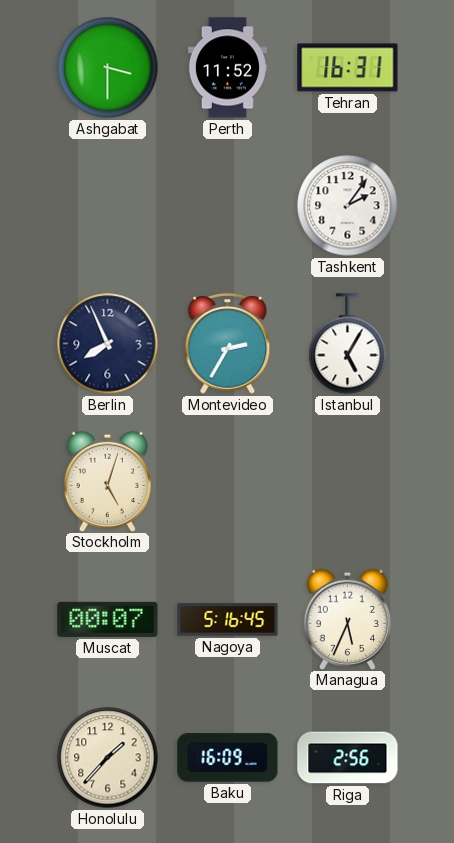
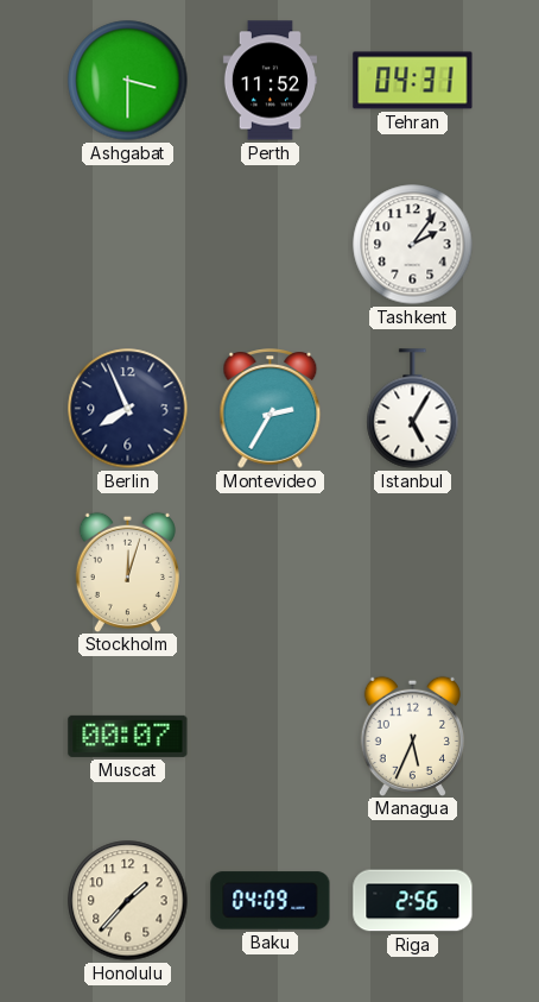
Tehran: 16:31 -> 04:31
Stockholm: 5:03 -> 12:03
Nagoya: 5:16 -> none
Baku: 16:09 -> 04:09
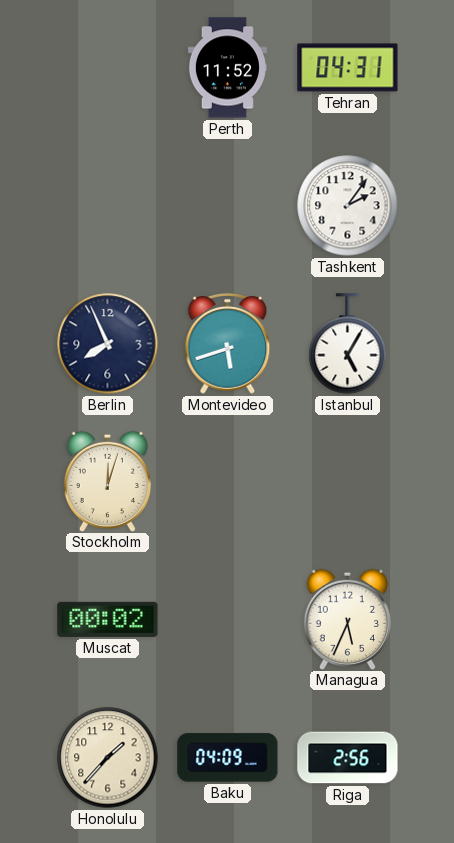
Ashgabat: 3:30 -> none
Montevideo: 2:35 -> 5:42
Muscat: 00:07 -> 00:02
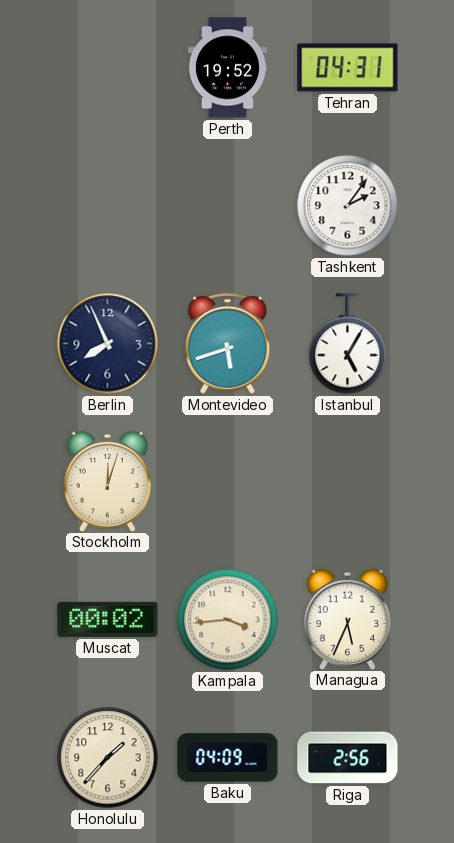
Perth: 11:52 -> 19:52
Kampala: none -> 3:44
